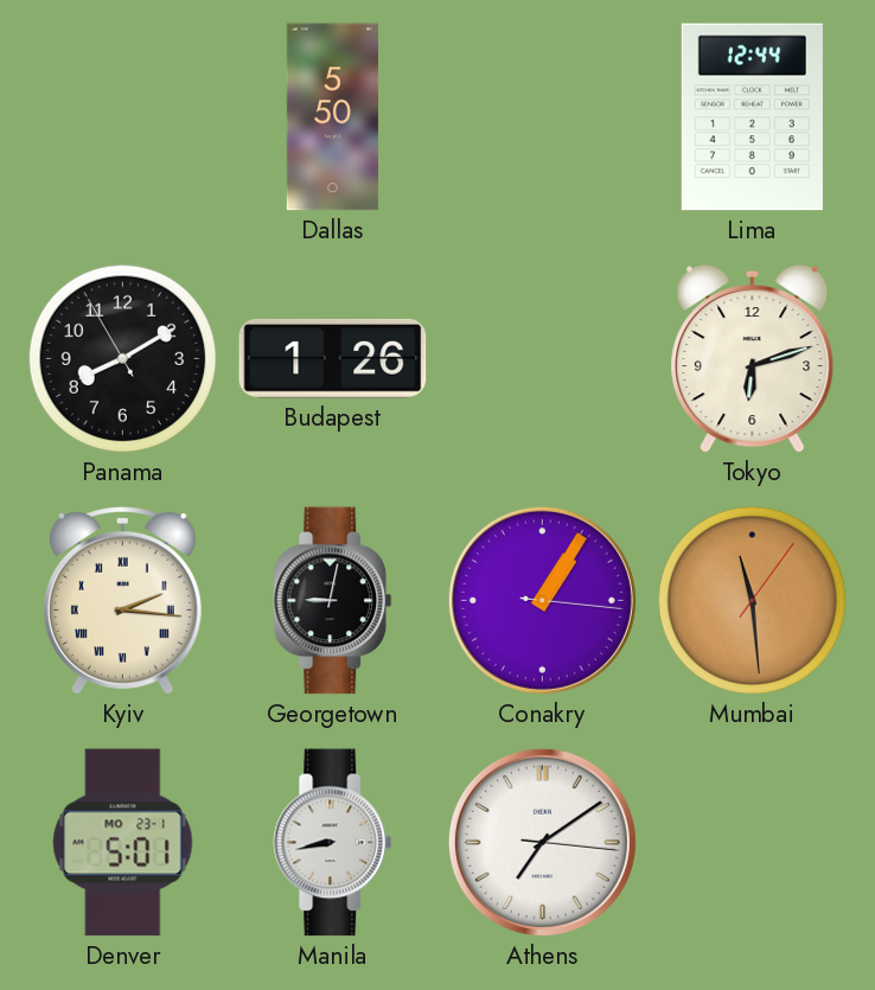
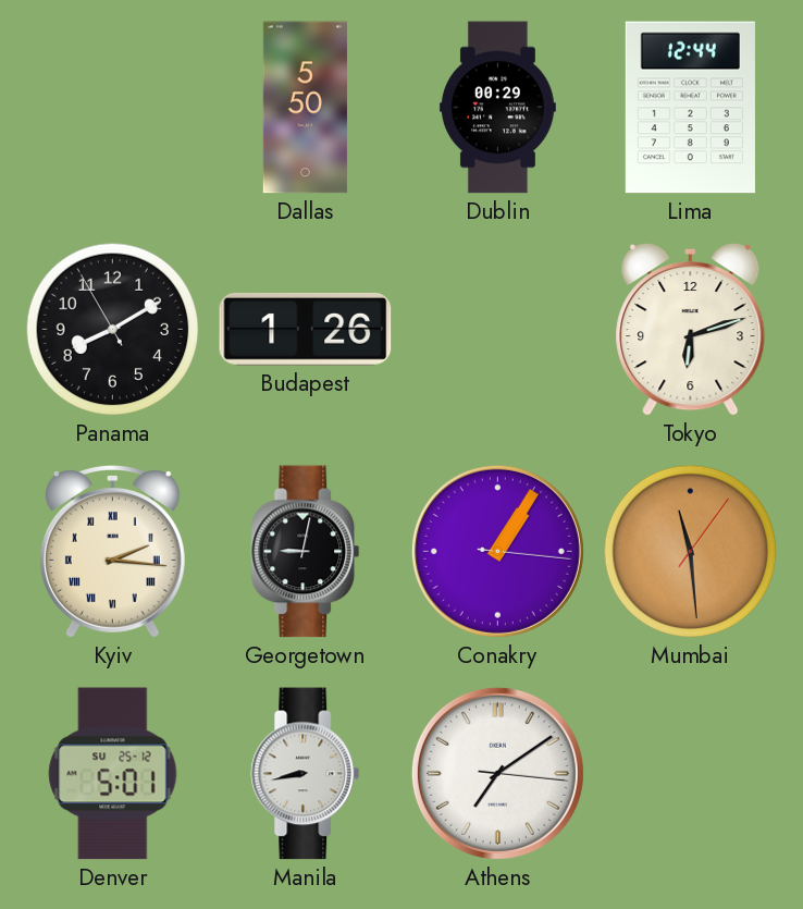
Dublin: none -> 00:29
Denver date: MO 23-1 -> SU 25-12
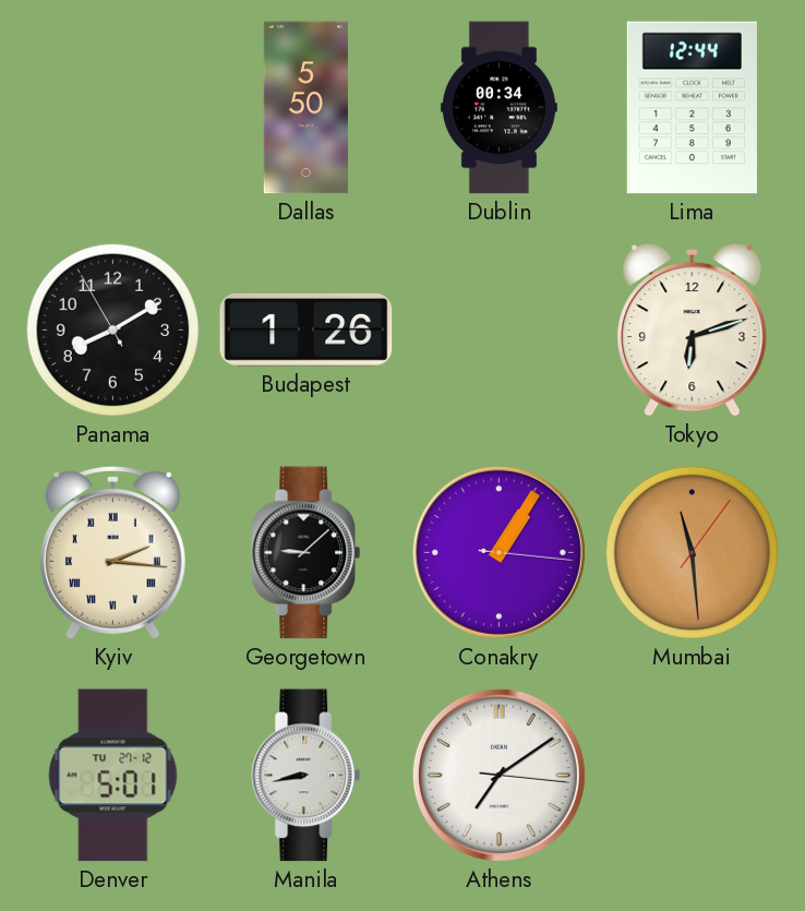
Dublin: 00:29 -> 00:34
Georgetown: 9:02 -> 9:08
Denver date: SU 25-12 -> TU 27-12
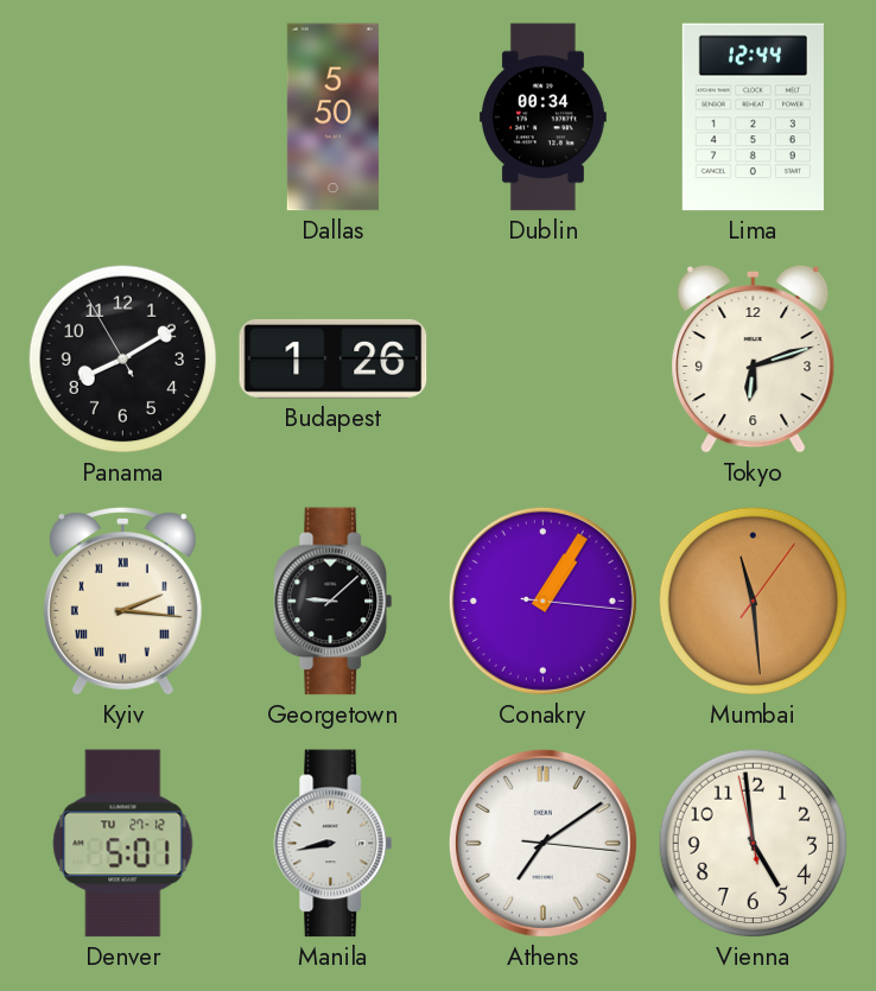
Vienna: none -> 4:58
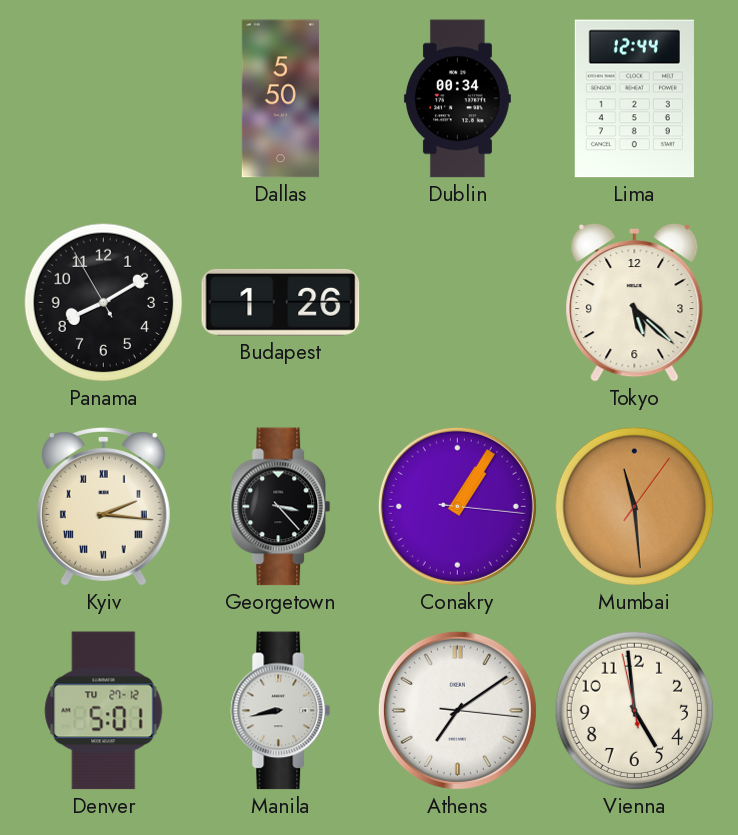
Tokyo: 6:12 -> 5:22
Georgetown: 9:08 -> 3:23
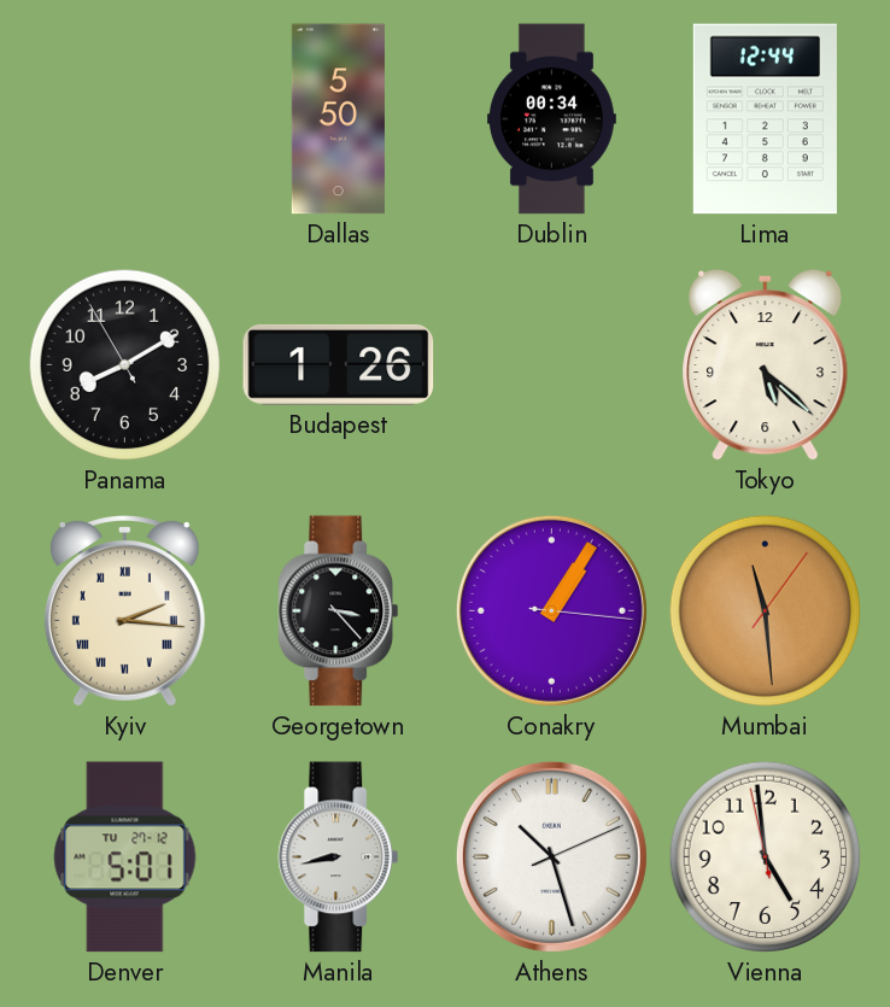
Athens: 7:09 -> 10:27
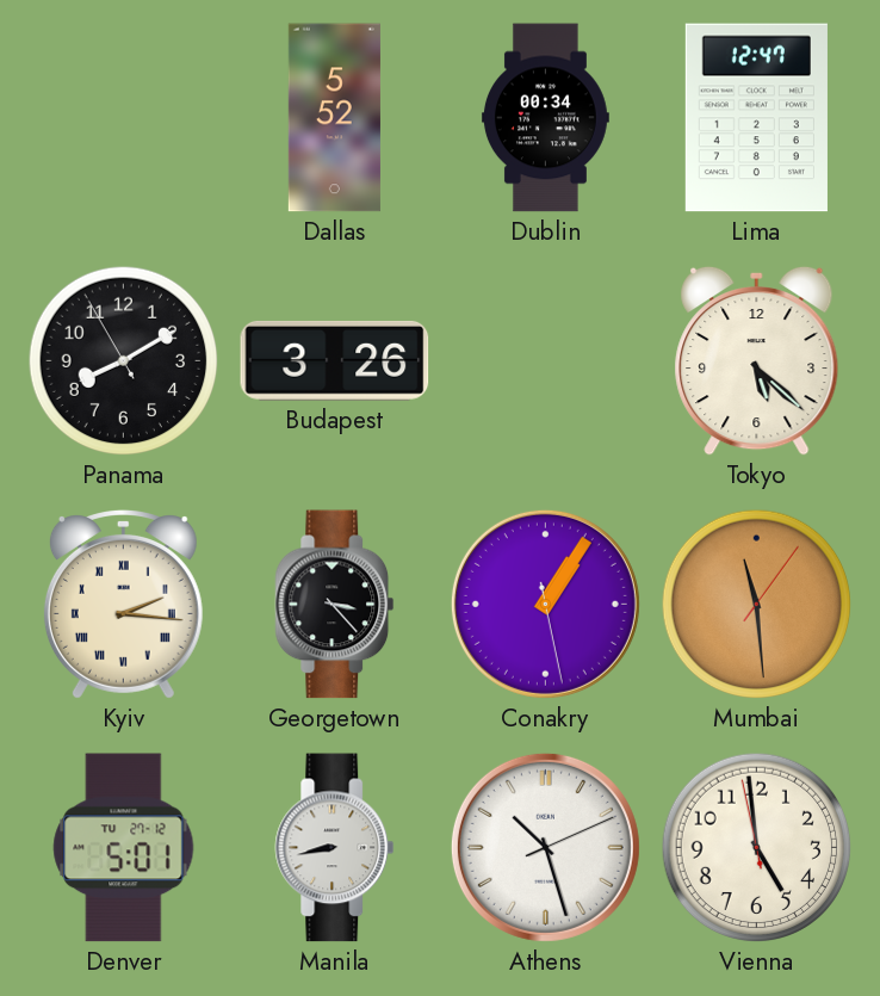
Dallas: 5:50 -> 5:52
Lima: 12:44 -> 12:47
Budapest: 1:26 -> 3:26
Conakry: 1:05:16 -> 1:05:28
